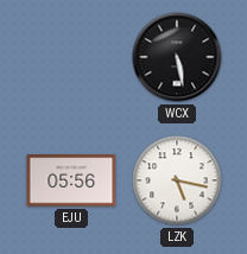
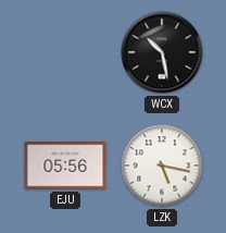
WCX: 5:28 -> 10:28
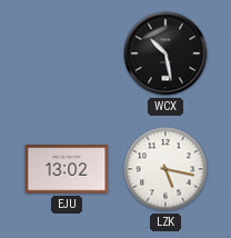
EJU: 05:56 -> 13:02
